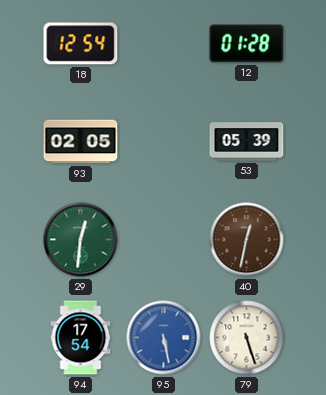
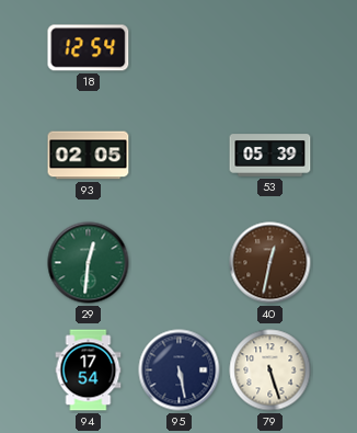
12: 01:28 -> none
95 dial: blue -> navy
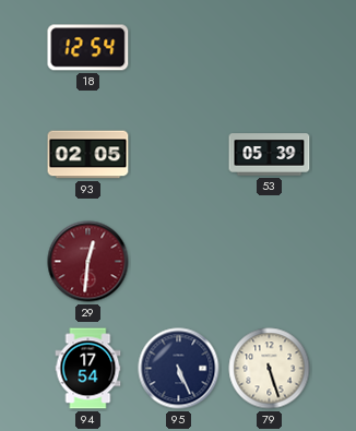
29 dial: green -> burgundy
40: 12:32 -> none
95: 5:28 -> 5:26
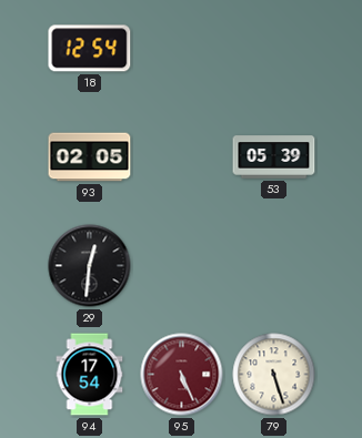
29 dial: burgundy -> black
95 dial: navy -> burgundy
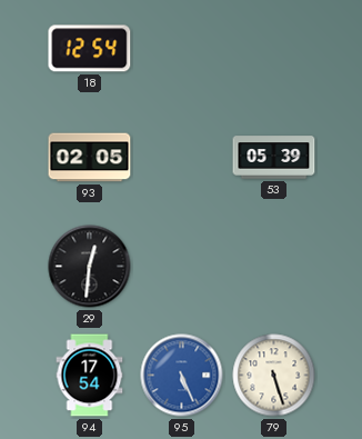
95 dial: burgundy -> blue
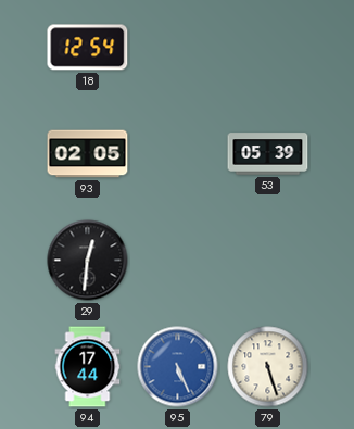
94: 17:54 -> 17:44
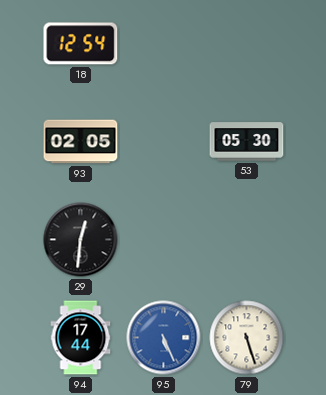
53: 05:39 -> 05:30
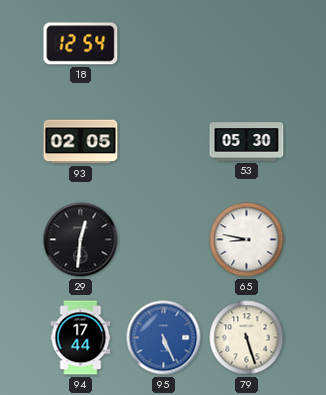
65: none -> 8:47
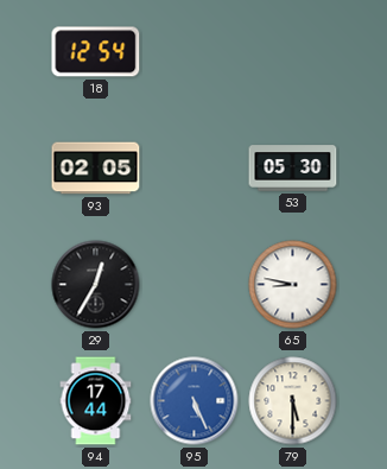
29: 12:31 -> 12:35
79: 5:27 -> 5:30
